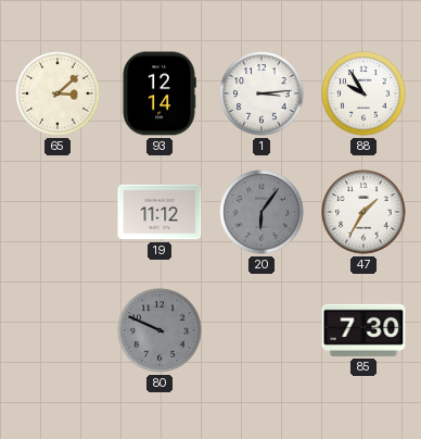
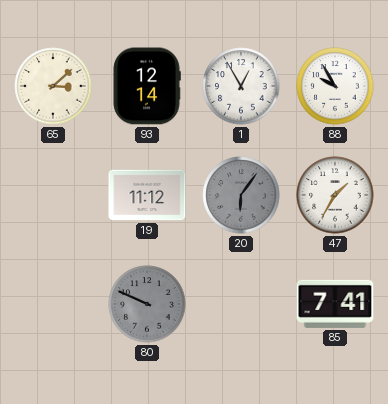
1: 3:14 -> 12:55
85: 7:30 -> 7:41
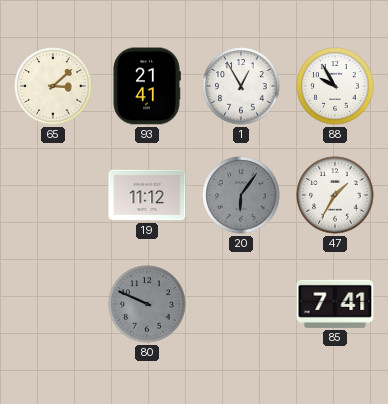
93: 12:14 -> 21:41
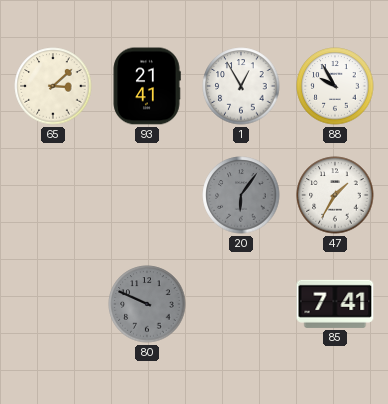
19: 11:12 -> none
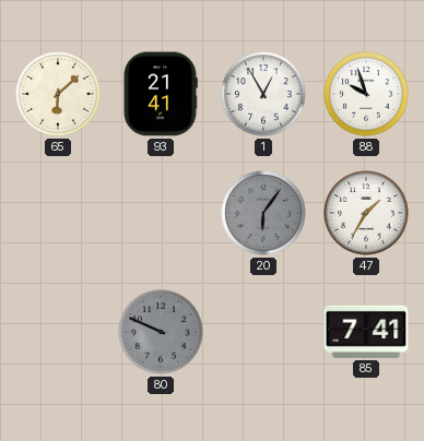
65: 3:08 -> 6:08
88: 9:55 -> 9:57
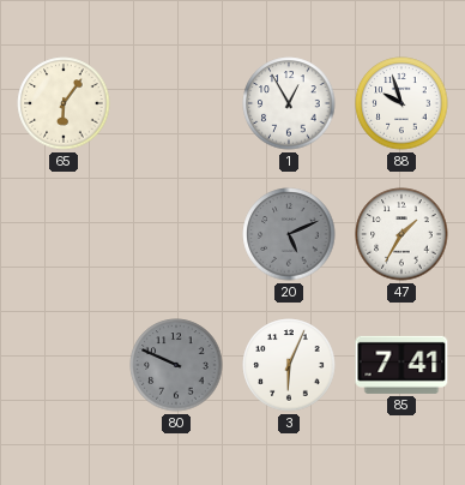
65: 6:08 -> 6:06
93: 21:41 -> none
20: 6:06 -> 5:11
3: none -> 6:04
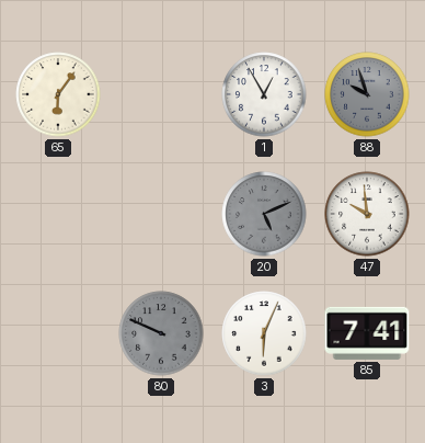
88 dial: white -> grey
47: 1:35 -> 9:59
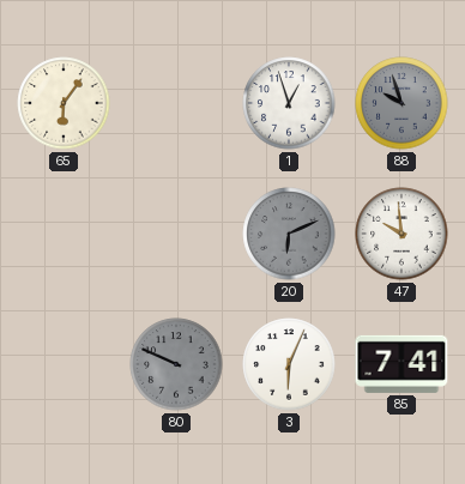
1: 12:55 -> 12:57
20: 5:11 -> 6:11
